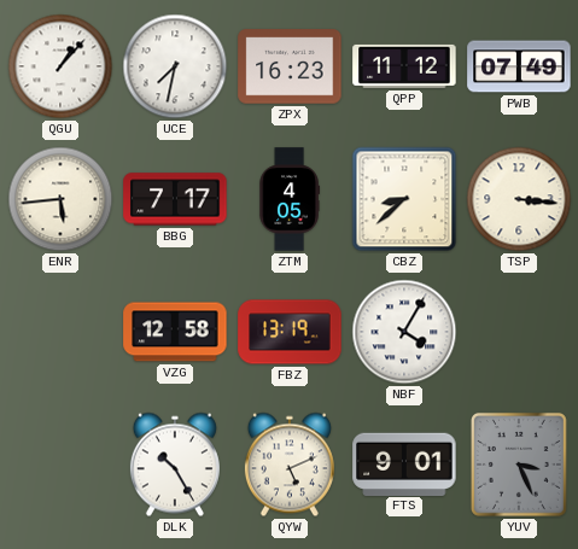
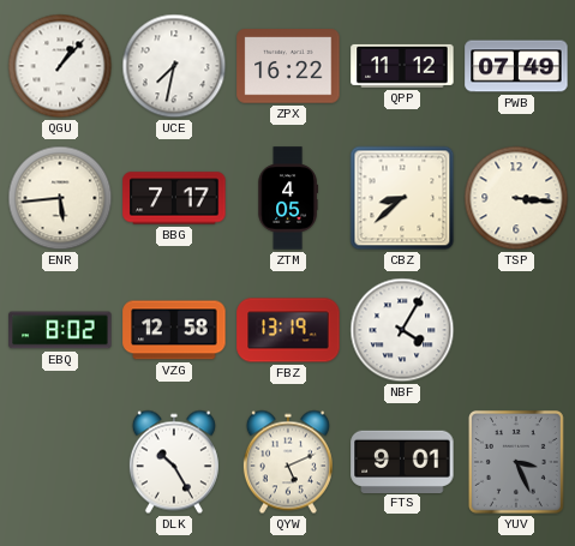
ZPX: 16:23 -> 16:22
EBQ: none -> 8:02
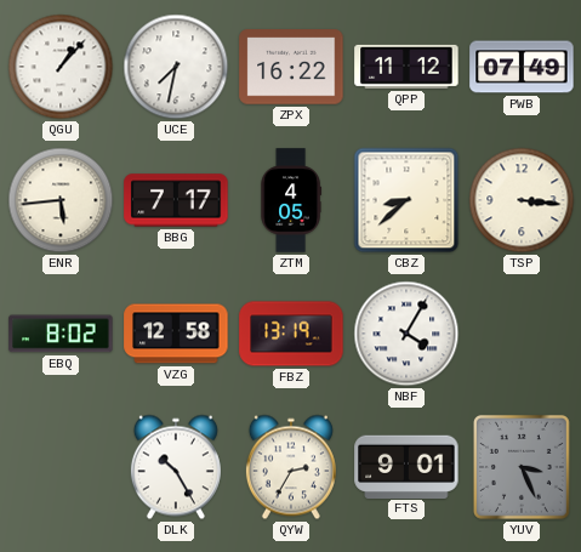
QYW: 5:11 -> 2:35
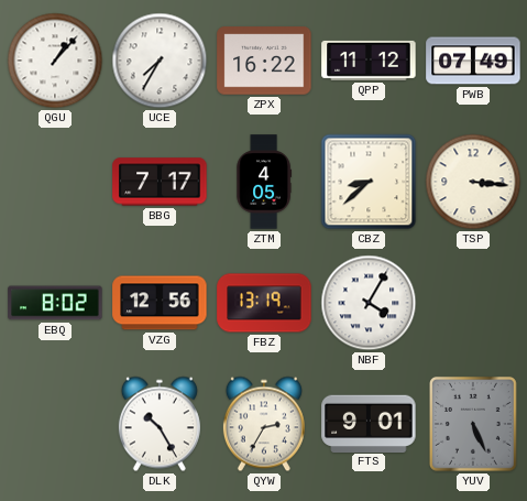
UCE: 7:32 -> 7:35
ENR: 5:44 -> none
VZG: 12:58 -> 12:56
YUV: 3:26 -> 5:26
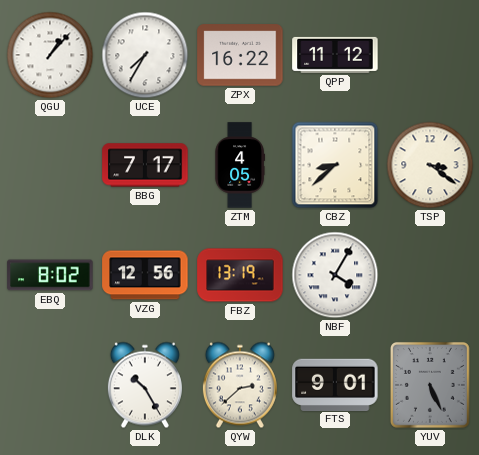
PWB: 07:49 -> none
TSP: 3:16 -> 3:21
QYW: 2:35 -> 2:38
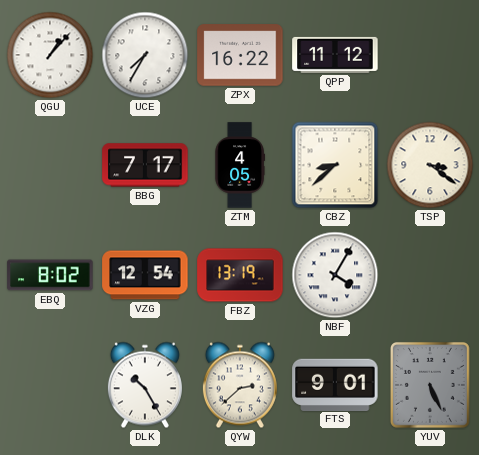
VZG: 12:56 -> 12:54
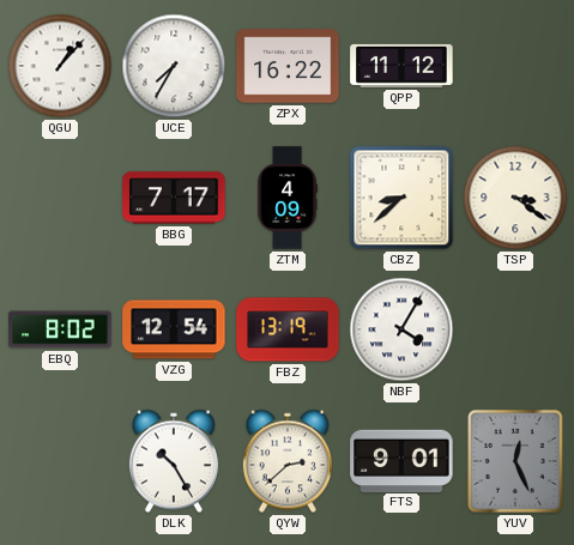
ZTM: 4:05 -> 4:09
YUV: 5:26 -> 12:26
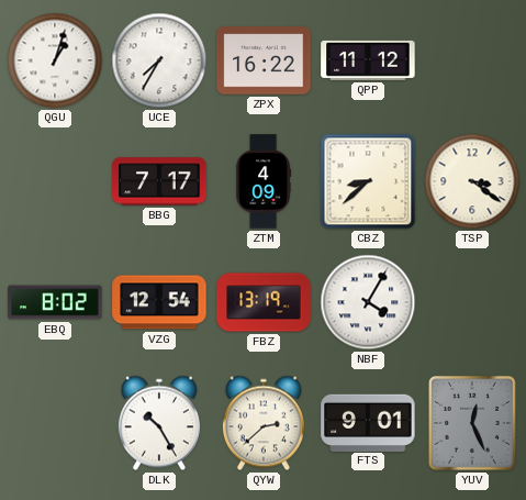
QGU: 1:07 -> 1:03
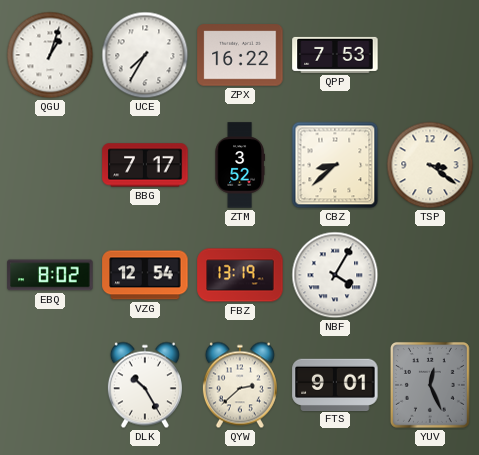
QPP: 11:12 -> 7:53
ZTM: 4:09 -> 3:52
